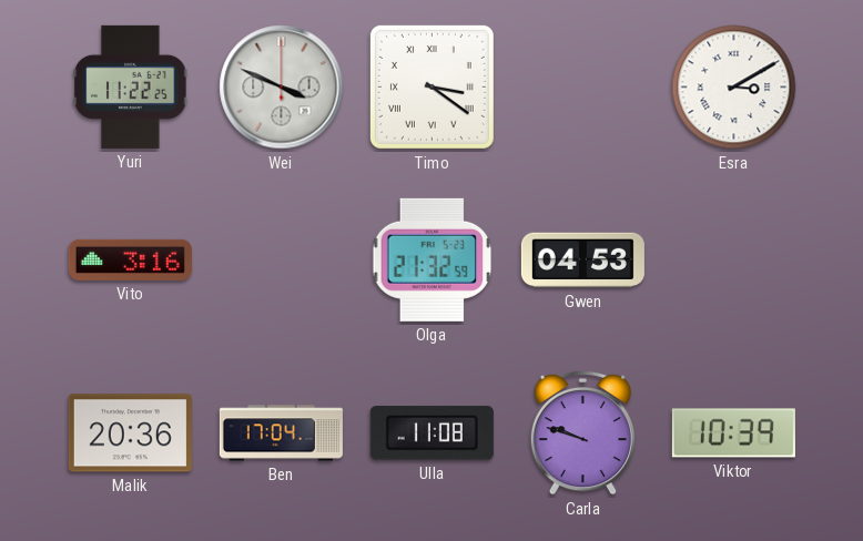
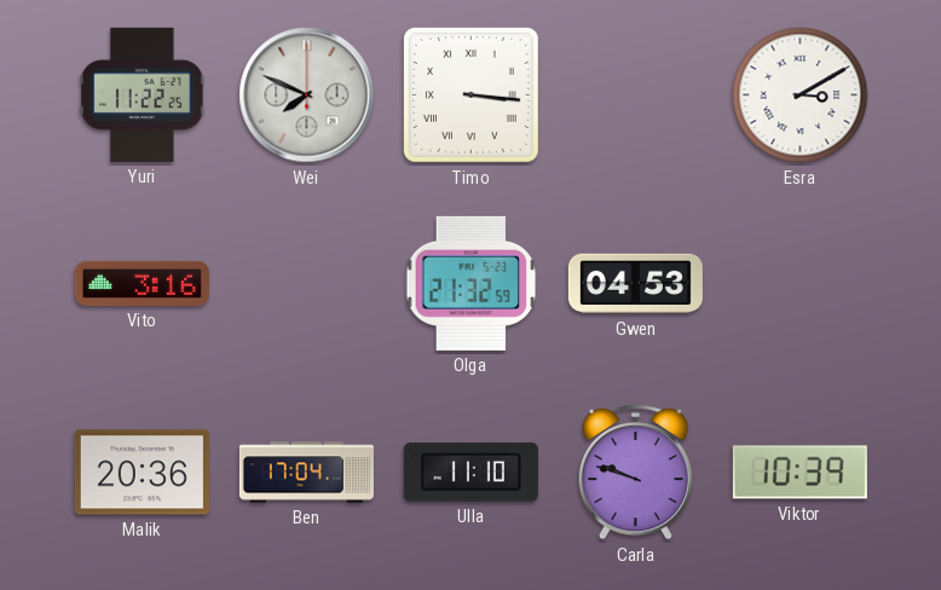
Wei: 3:49 -> 7:49
Timo: 3:21 -> 3:16
Ulla: 11:08 -> 11:10
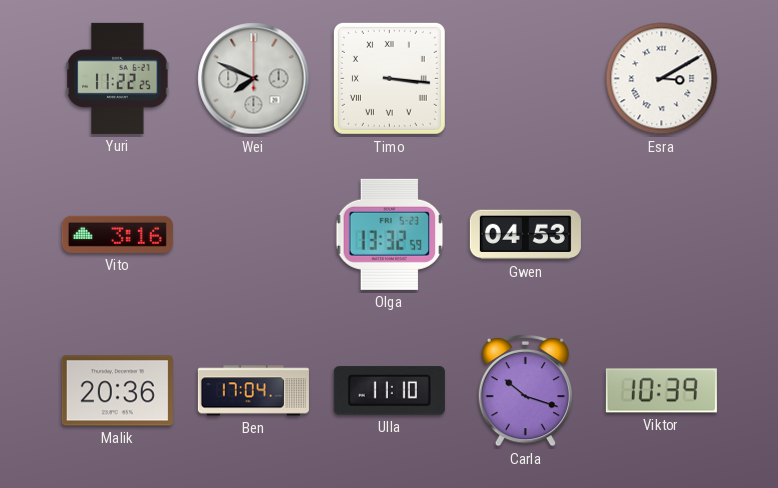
Olga: 21:32 -> 13:32
Carla: 9:48 -> 10:18
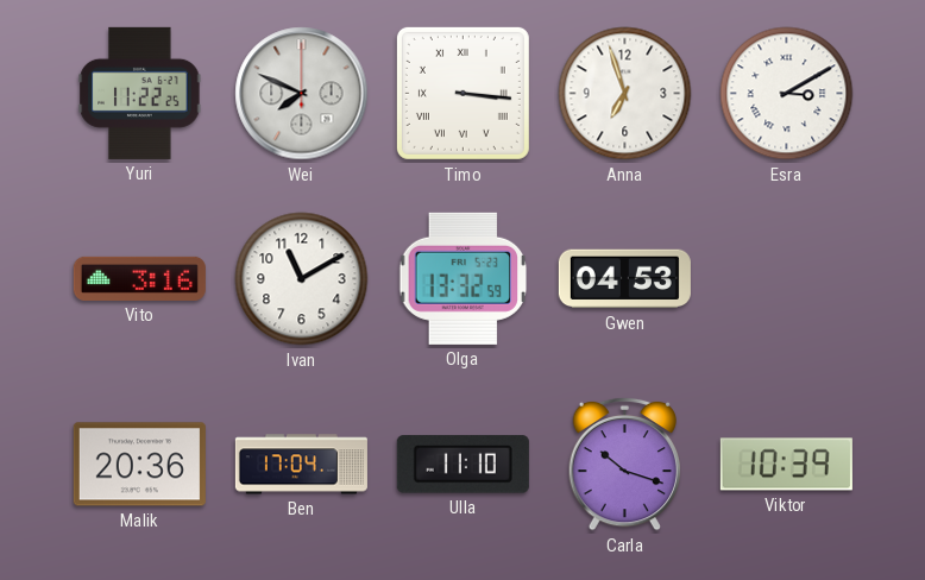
Anna: none -> 6:57
Ivan: none -> 11:10
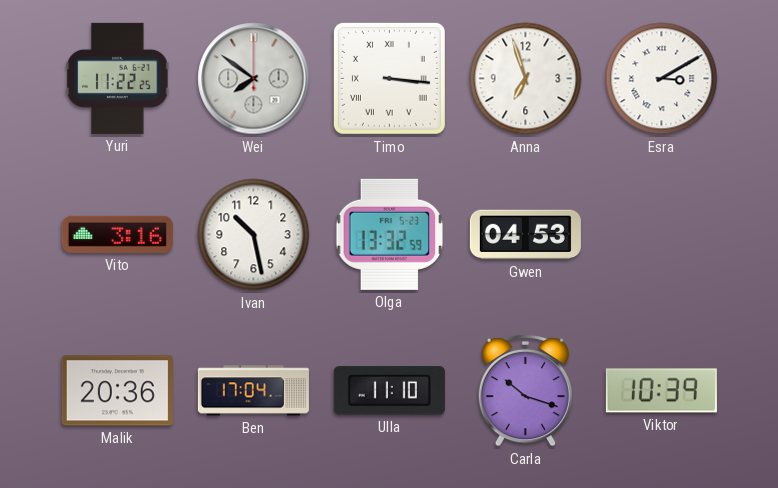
Wei: 7:49 -> 7:51
Ivan: 11:10 -> 10:28
